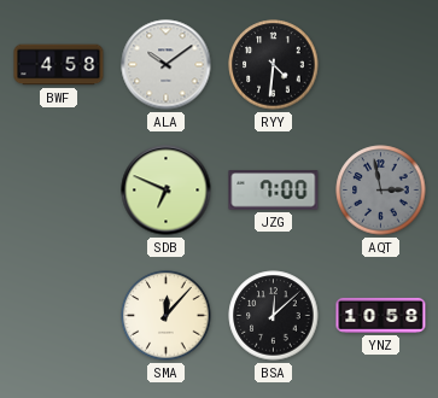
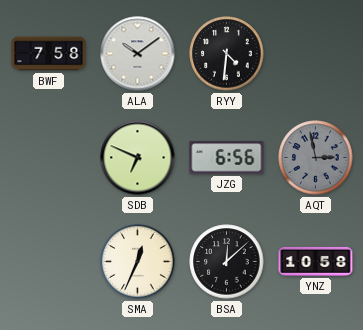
BWF: 4:58 -> 7:58
JZG: 7:00 -> 6:56
SMA: 12:07 -> 12:34
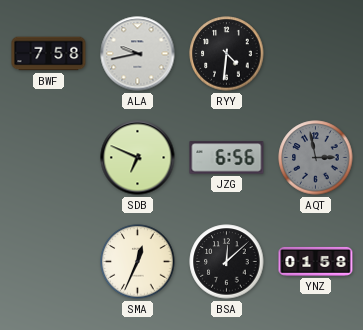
ALA: 10:09 -> 9:43
YNZ: 10:58 -> 01:58
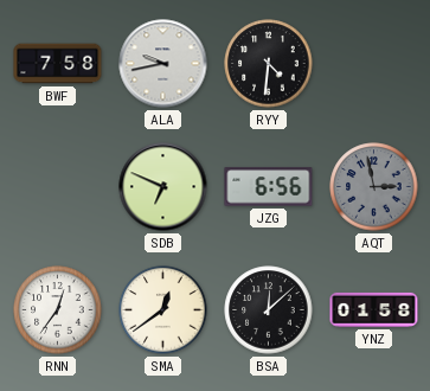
RNN: none -> 12:36
SMA: 12:34 -> 12:39
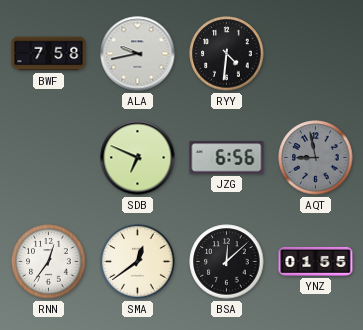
AQT: 2:58 -> 8:58
YNZ: 01:58 -> 01:55
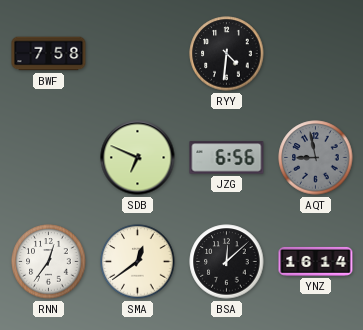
ALA: 9:43 -> none
YNZ: 01:55 -> 16:14
